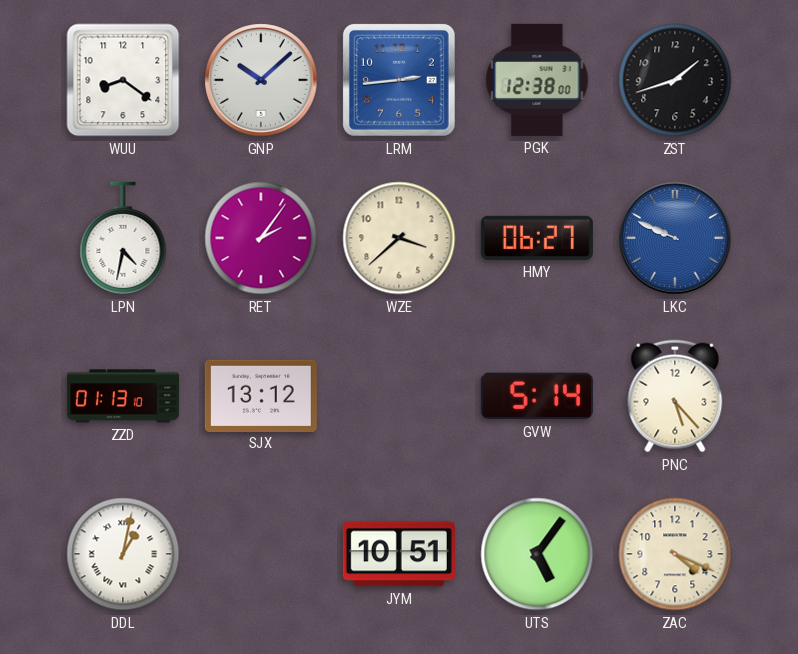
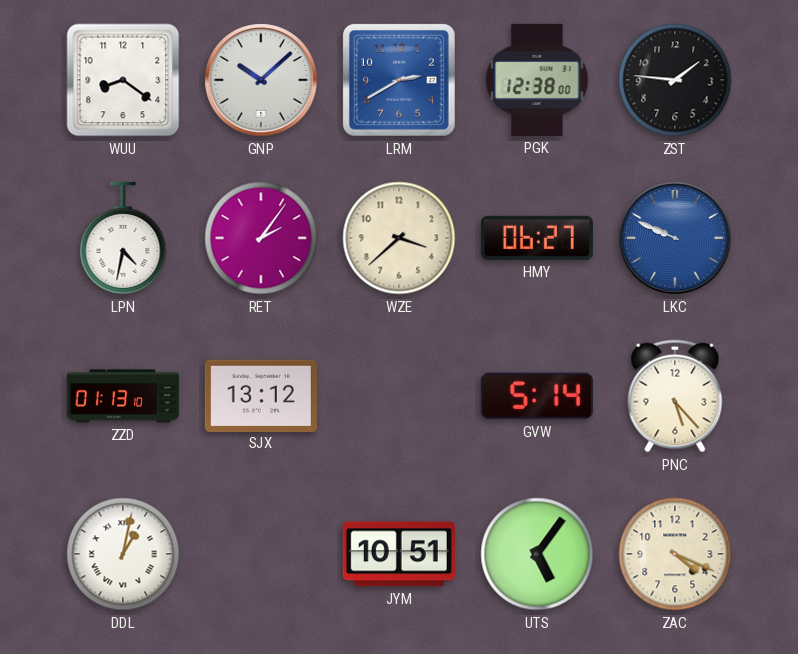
LRM: 2:44 -> 2:40
ZST: 1:42 -> 1:46
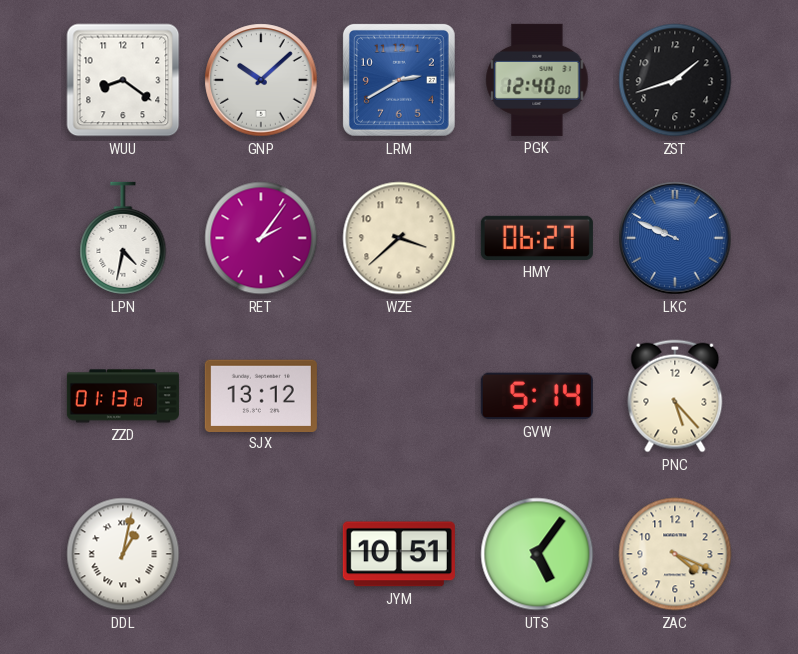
PGK: 12:38 -> 12:40
ZST: 1:46 -> 1:42
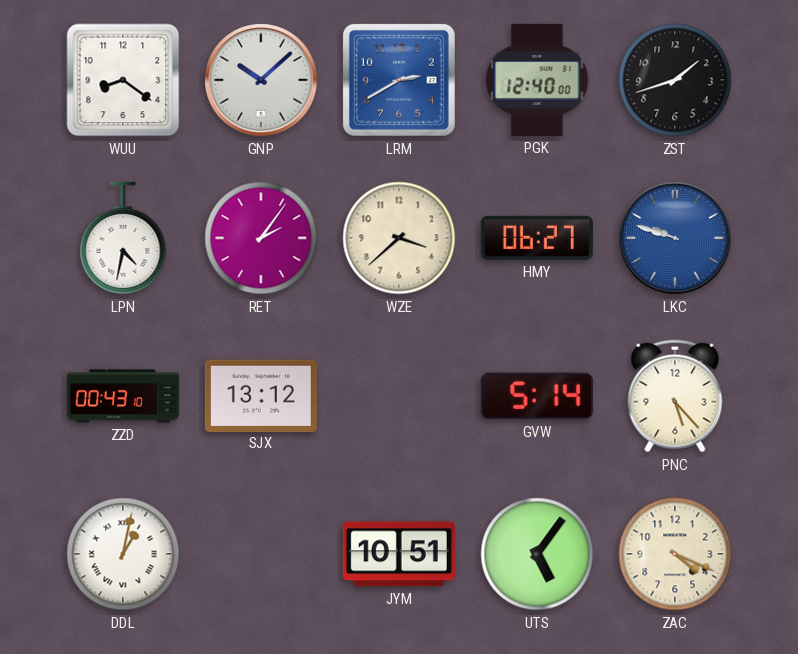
LKC: 9:49 -> 9:48
ZZD: 01:13 -> 00:43
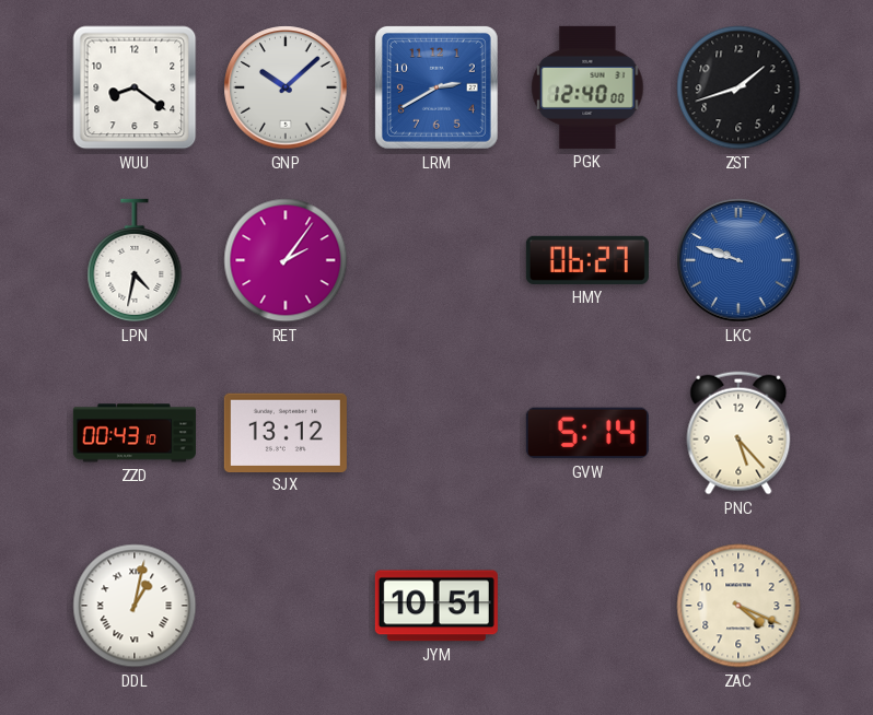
WZE: 3:38 -> none
UTS: 5:06 -> none
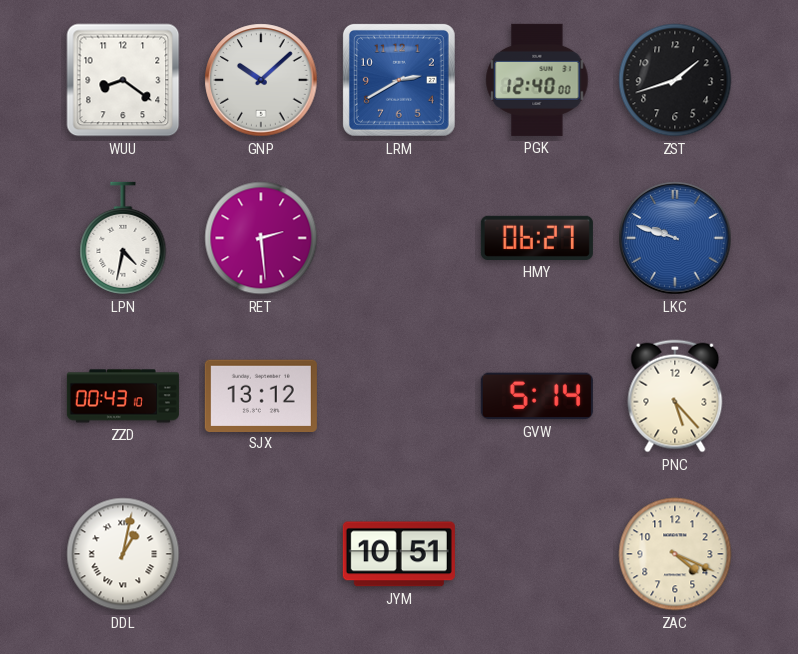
RET: 2:06 -> 2:29
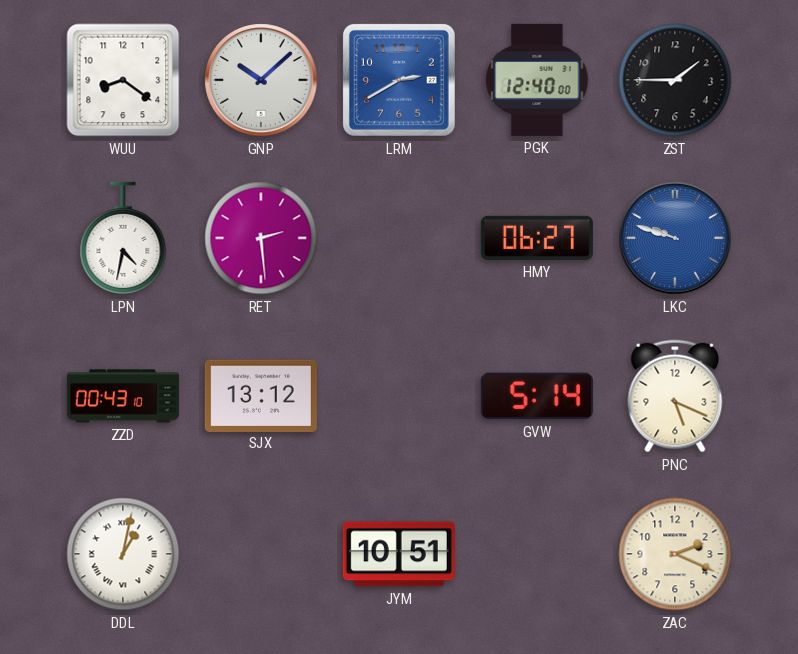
ZST: 1:42 -> 1:45
PNC: 5:23 -> 5:19
ZAC: 4:19 -> 2:19
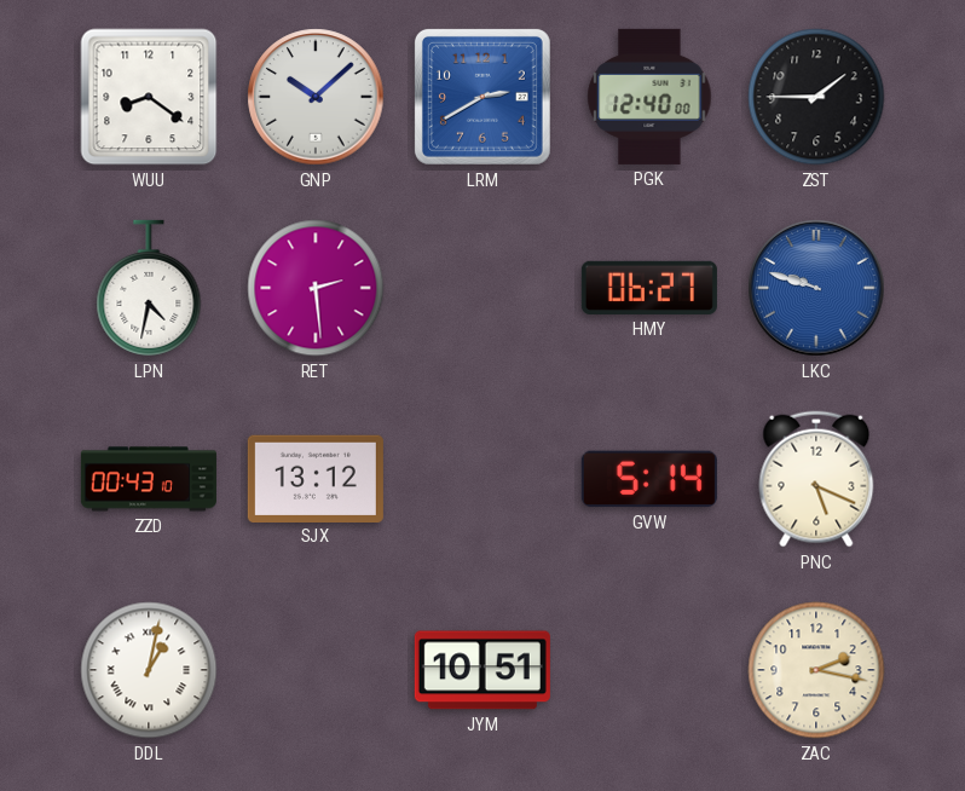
ZAC: 2:19 -> 2:17
